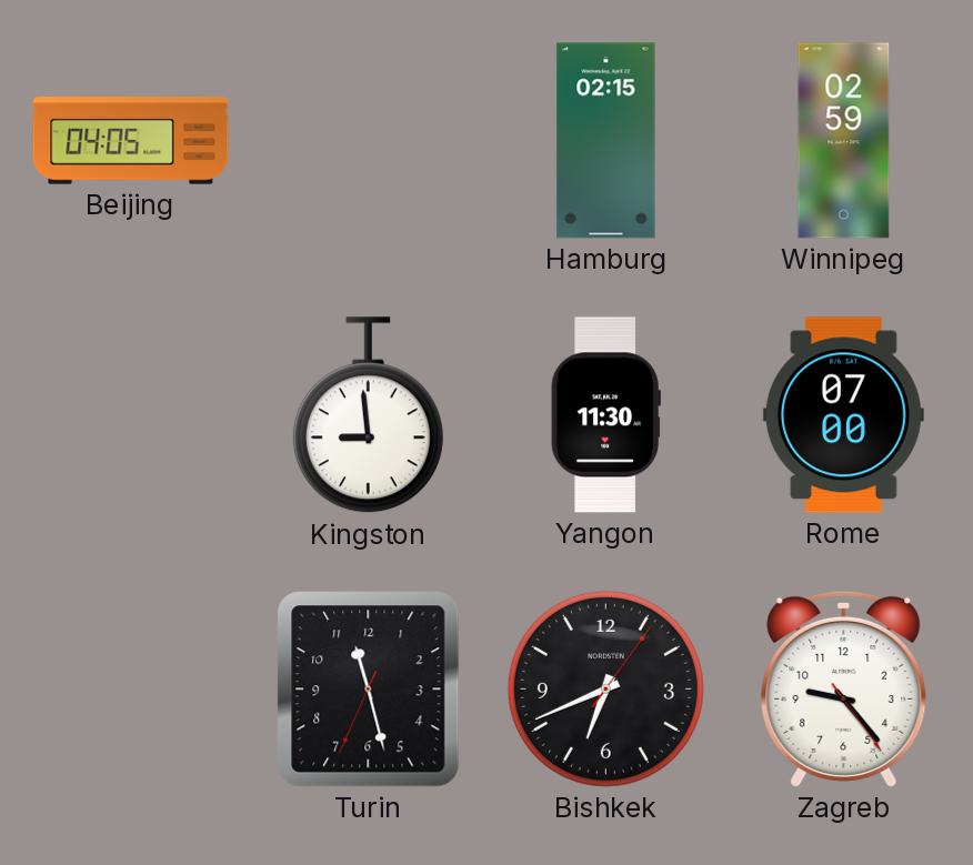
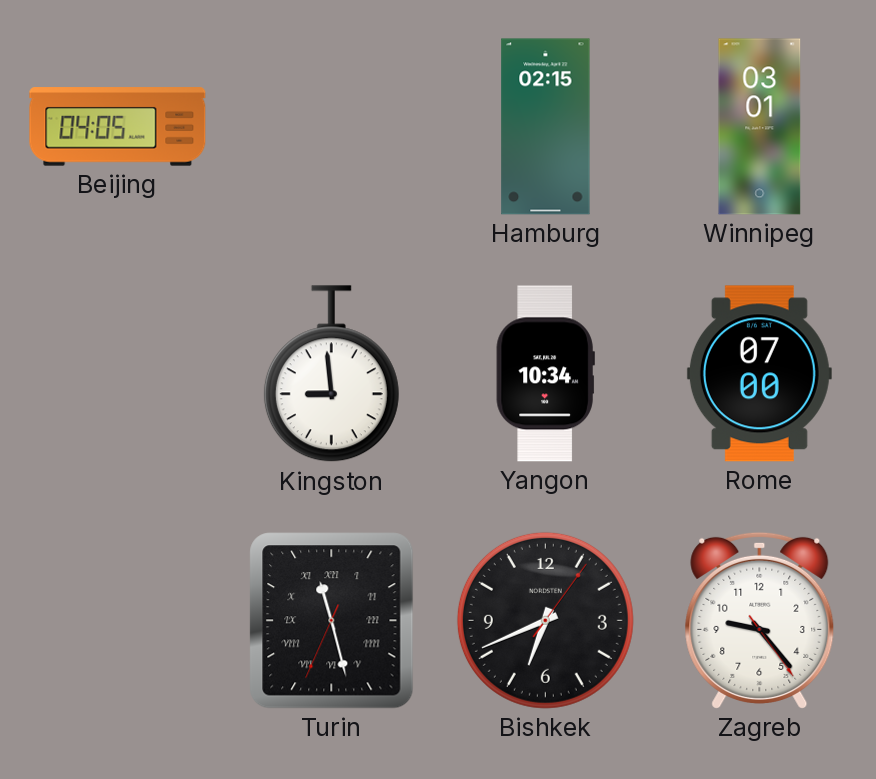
Winnipeg: 02:59 -> 03:01
Yangon: 11:30 -> 10:34
Turin numerals: Arabic -> Roman
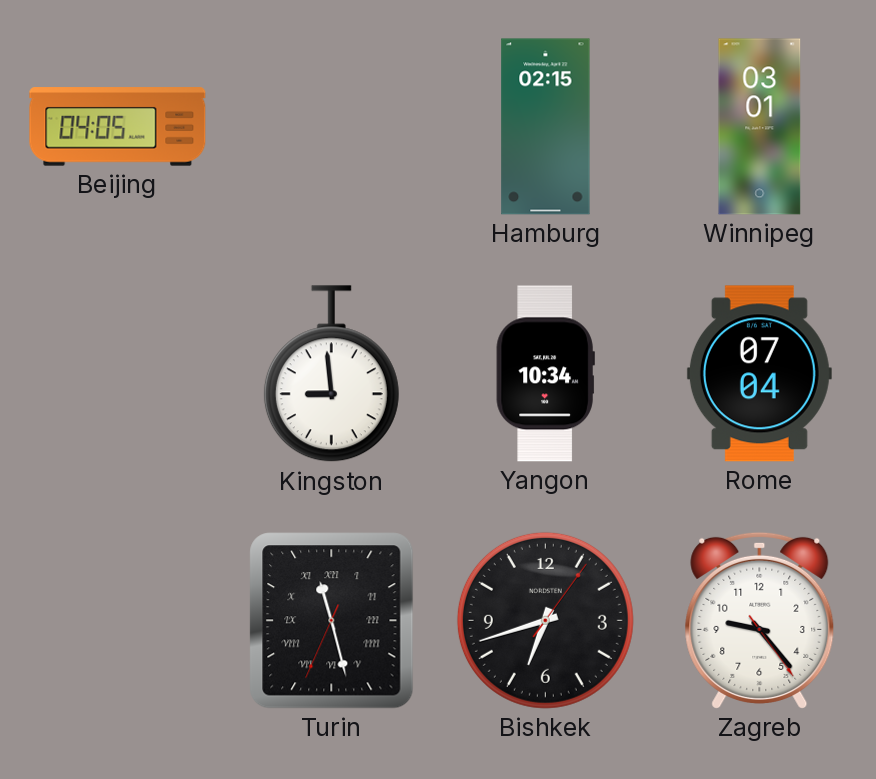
Rome: 07:00 -> 07:04
Bishkek: 6:41 -> 6:42
